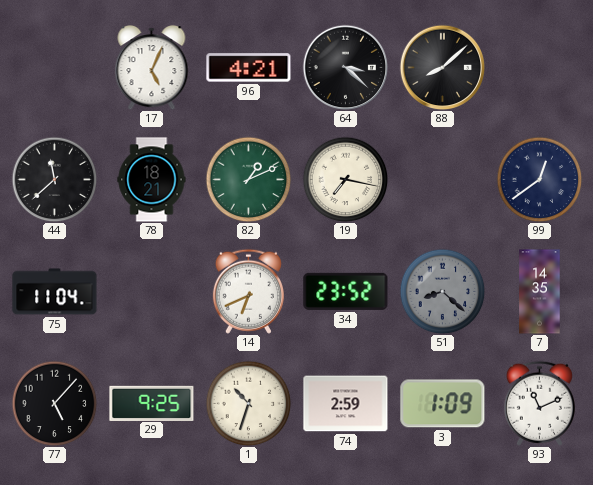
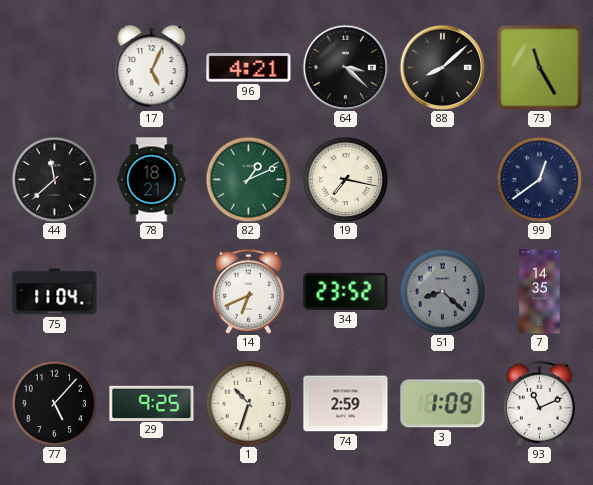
73: none -> 11:25
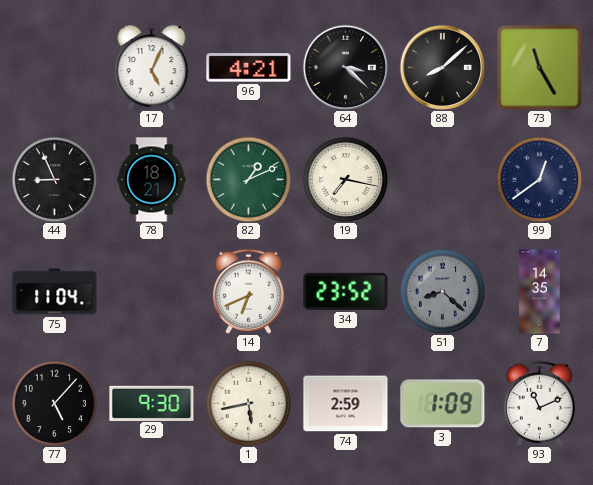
44: 11:38 -> 8:56
29: 9:25 -> 9:30
1: 10:33 -> 5:43
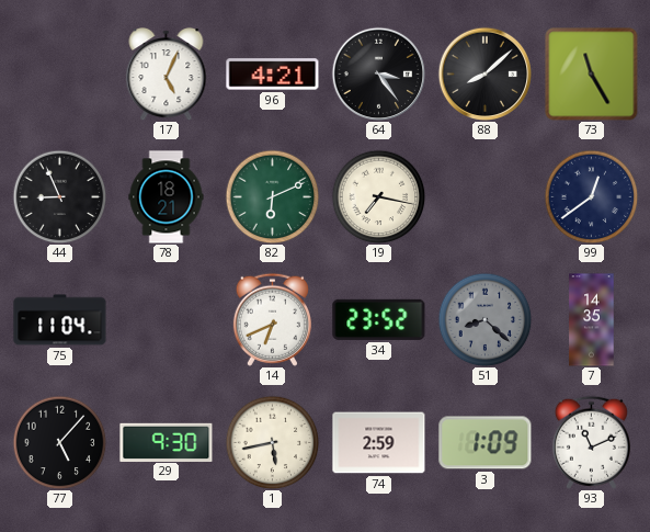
64: 3:22 -> 3:24
82: 1:11 -> 6:11
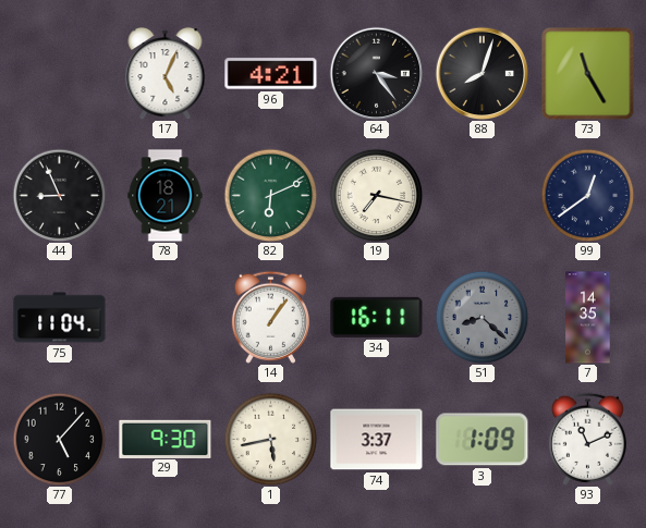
88: 8:08 -> 8:03
14: 6:41 -> 1:06
34: 23:52 -> 16:11
74: 2:59 -> 3:37
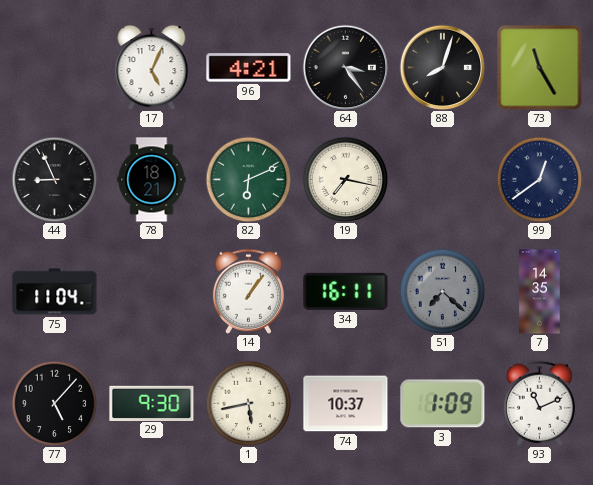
51: 8:22 -> 7:22
74: 3:37 -> 10:37
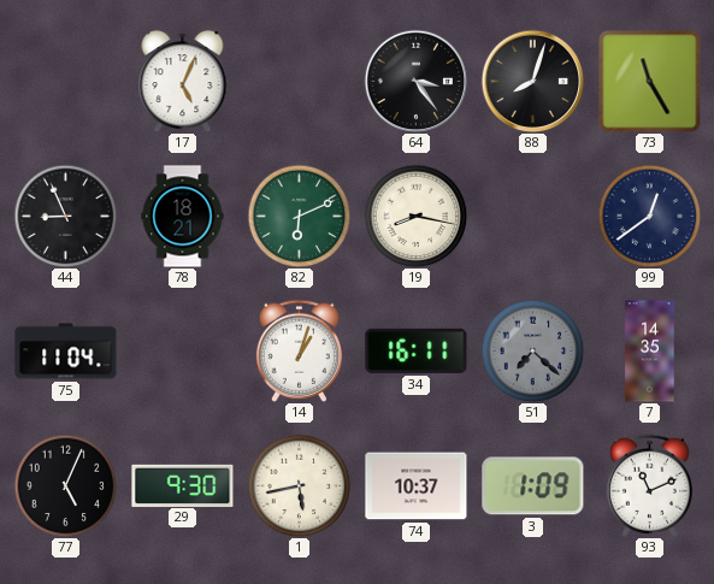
96: 4:21 -> none
19: 7:17 -> 8:17
14: 1:06 -> 1:03
77: 5:07 -> 5:04
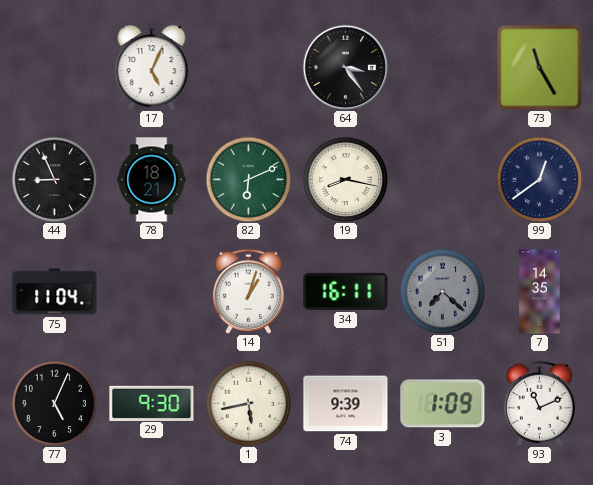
88: 8:03 -> none
74: 10:37 -> 9:39
